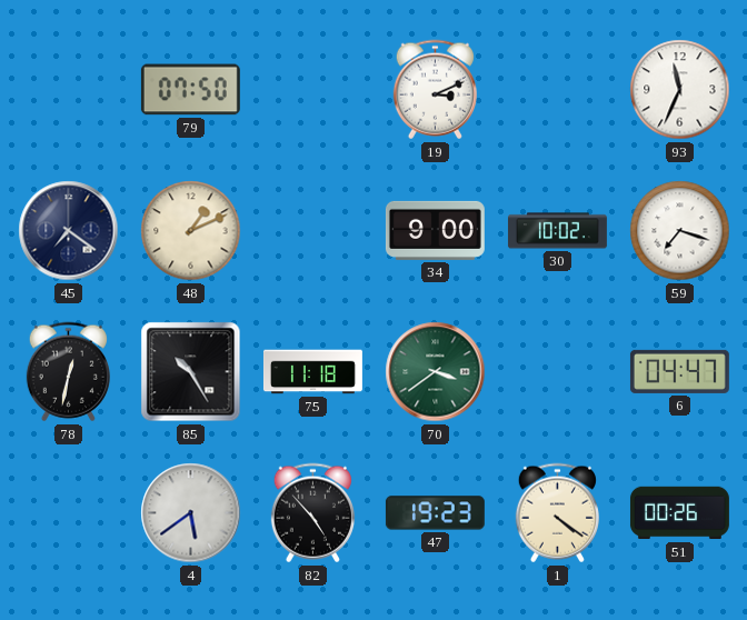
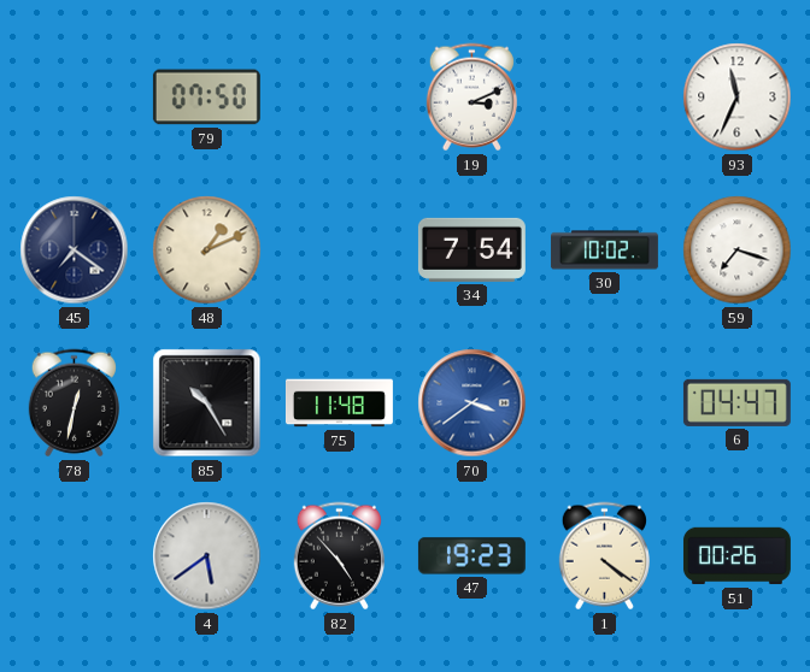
34: 9:00 -> 7:54
75: 11:18 -> 11:48
70 dial: green -> blue
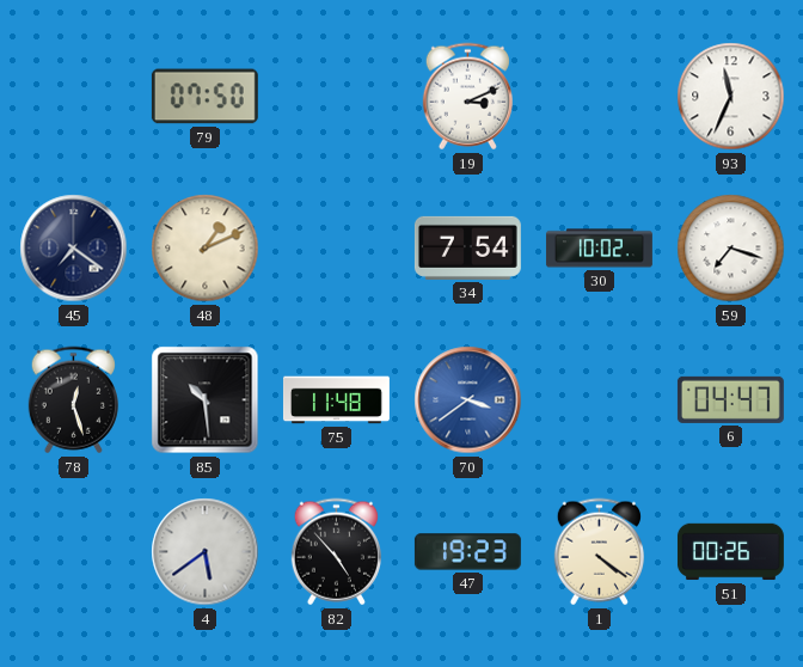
78: 12:32 -> 12:27
85: 10:25 -> 10:29
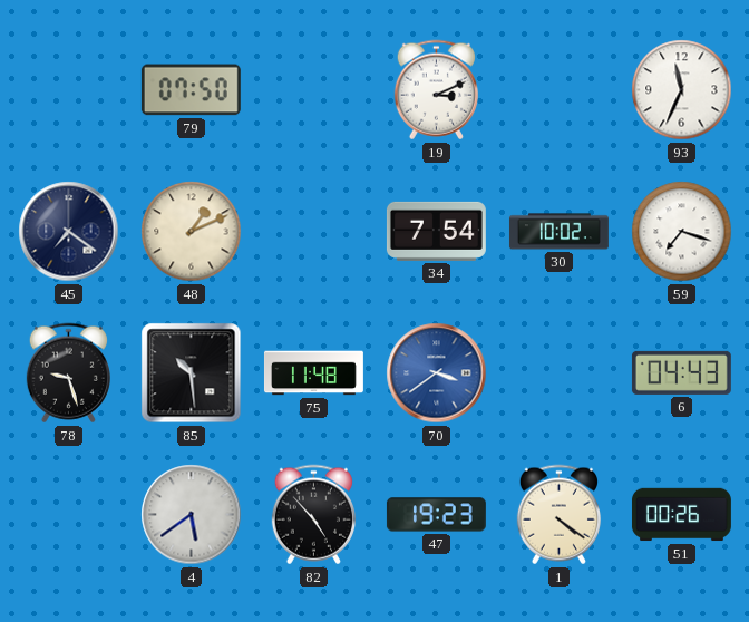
78: 12:27 -> 9:27
6: 04:47 -> 04:43
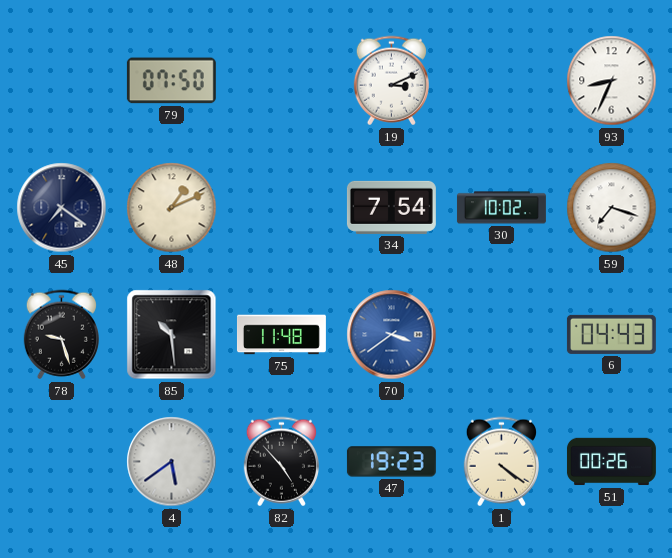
93: 11:34 -> 8:34
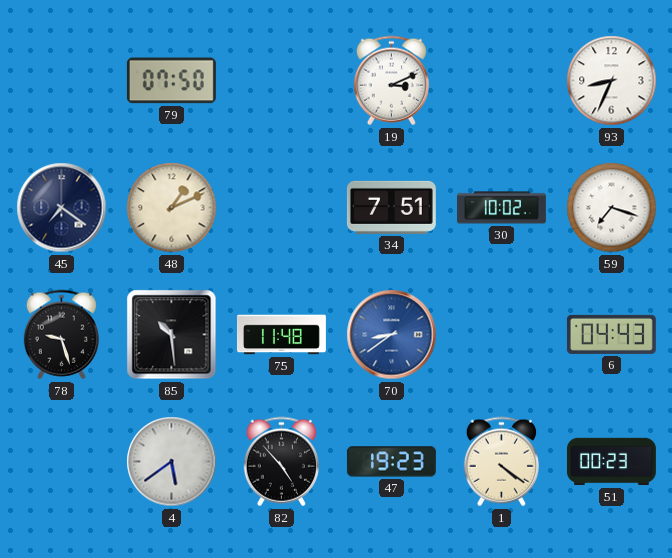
34: 7:54 -> 7:51
70: 3:39 -> 8:39
51: 00:26 -> 00:23
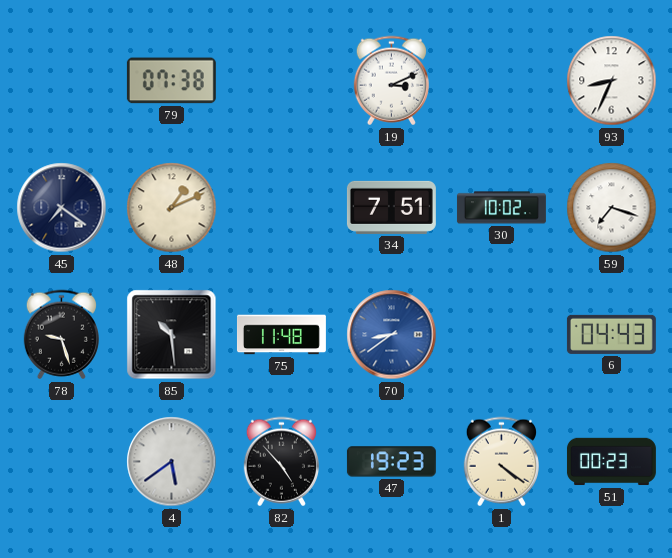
79: 07:50 -> 07:38
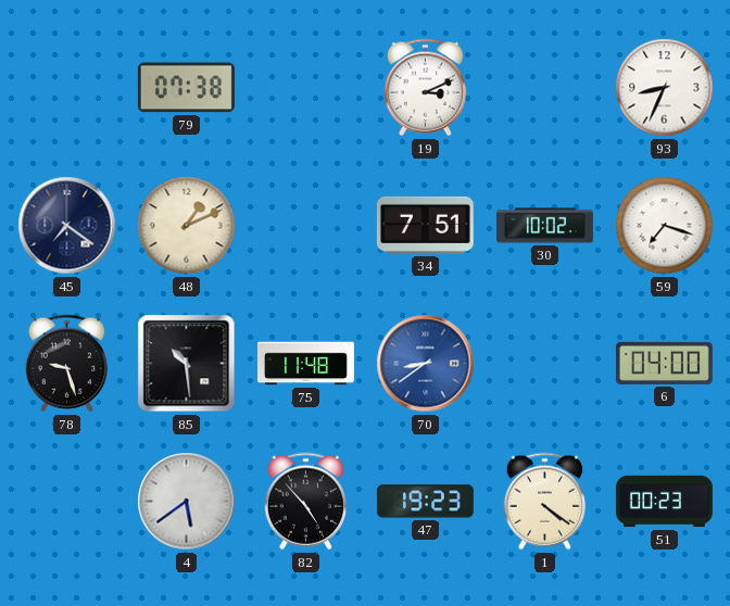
6: 04:43 -> 04:00
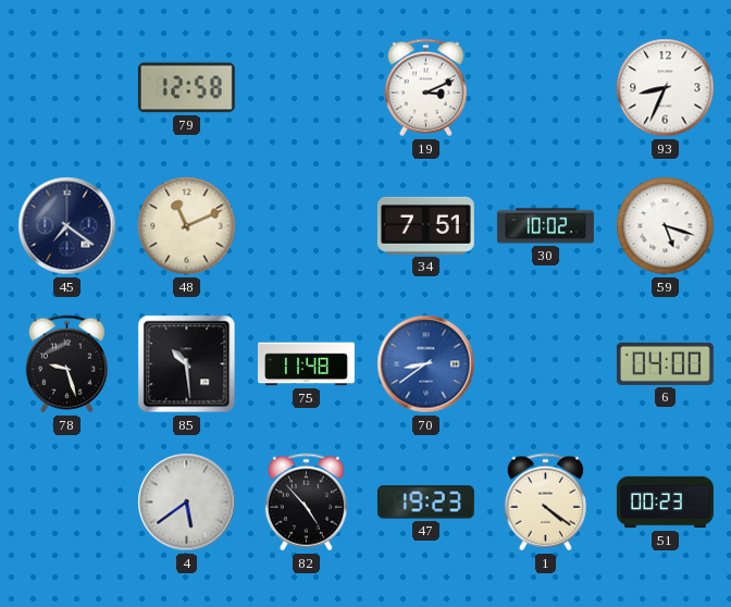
79: 07:38 -> 12:58
48: 1:11 -> 11:11
59: 7:18 -> 5:18
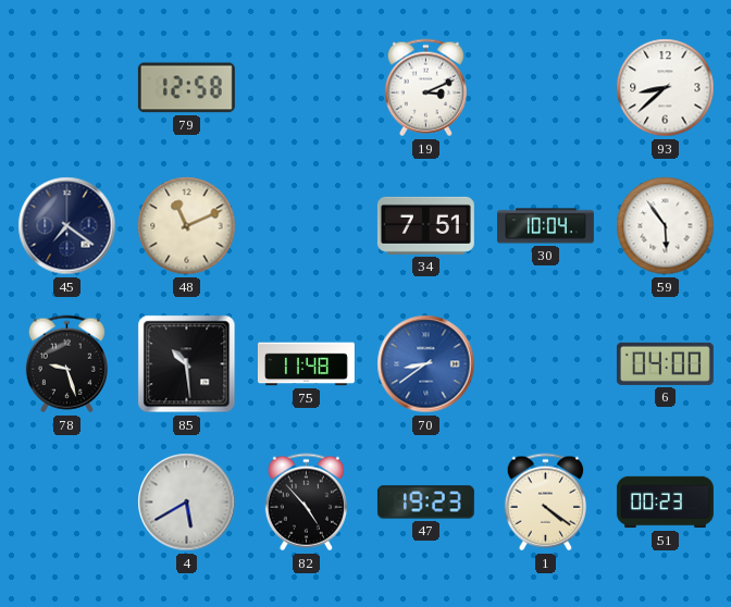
93: 8:34 -> 8:38
30: 10:02 -> 10:04
59: 5:18 -> 5:54
4: 5:39 -> 5:40
